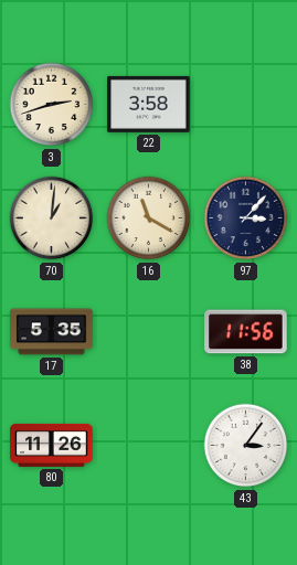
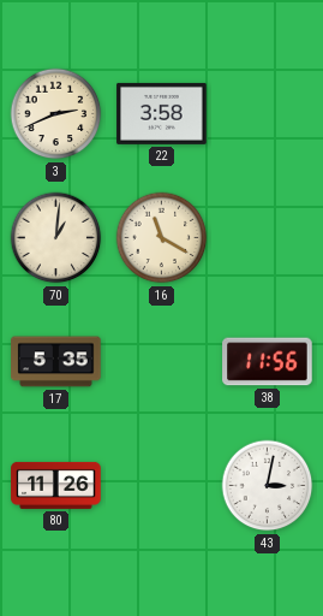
3: 2:42 -> 2:41
97: 3:07 -> none
43: 3:06 -> 3:02
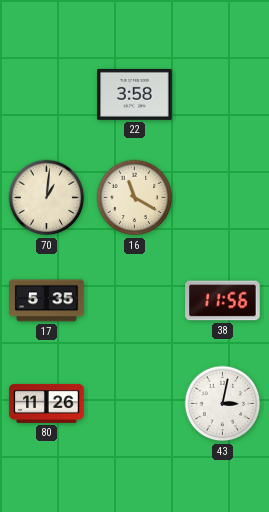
3: 2:41 -> none
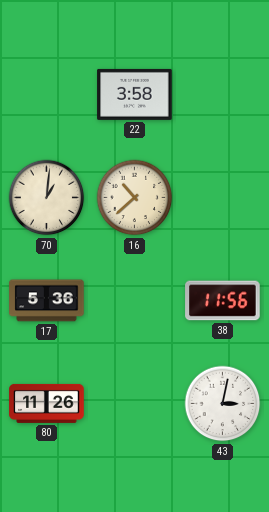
16: 11:20 -> 10:38
17: 5:35 -> 5:36
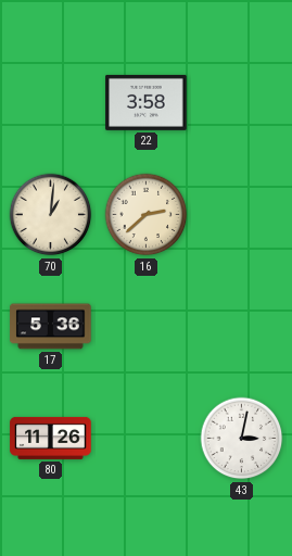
16: 10:38 -> 2:38
38: 11:56 -> none
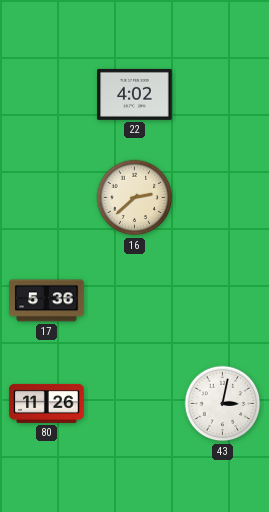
22: 3:58 -> 4:02
70: 1:01 -> none
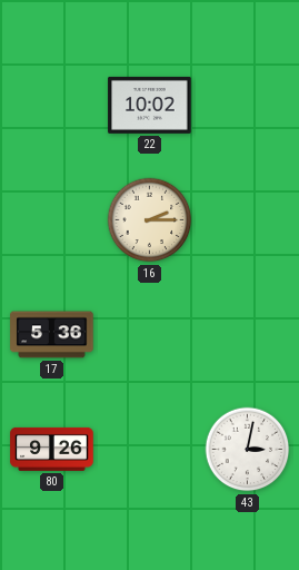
22: 4:02 -> 10:02
16: 2:38 -> 2:15
80: 11:26 -> 9:26
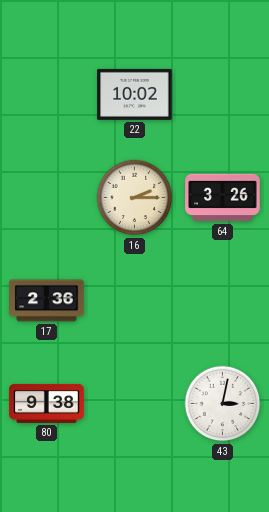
64: none -> 3:26
17: 5:36 -> 2:36
80: 9:26 -> 9:38
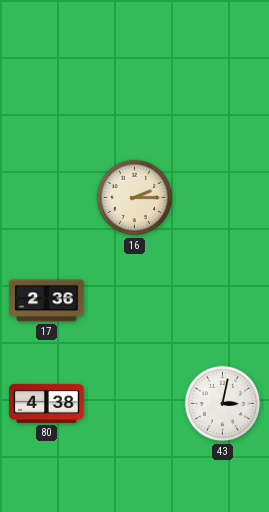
22: 10:02 -> none
64: 3:26 -> none
80: 9:38 -> 4:38
